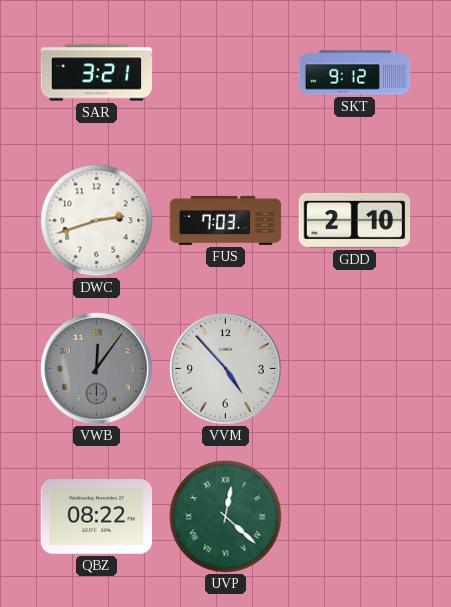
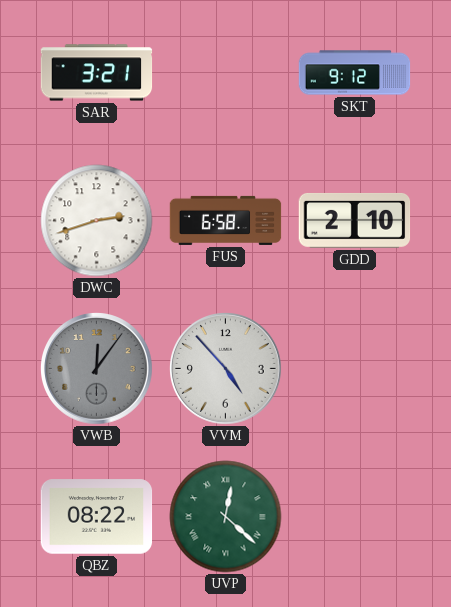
FUS: 7:03 -> 6:58
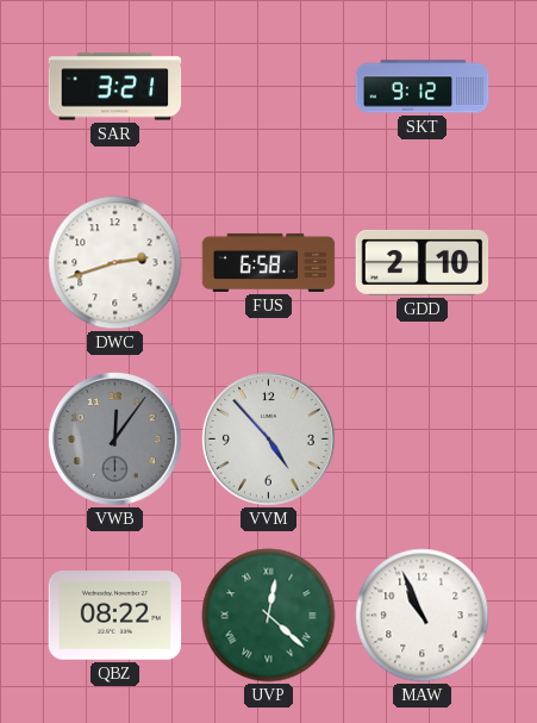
MAW: none -> 10:56
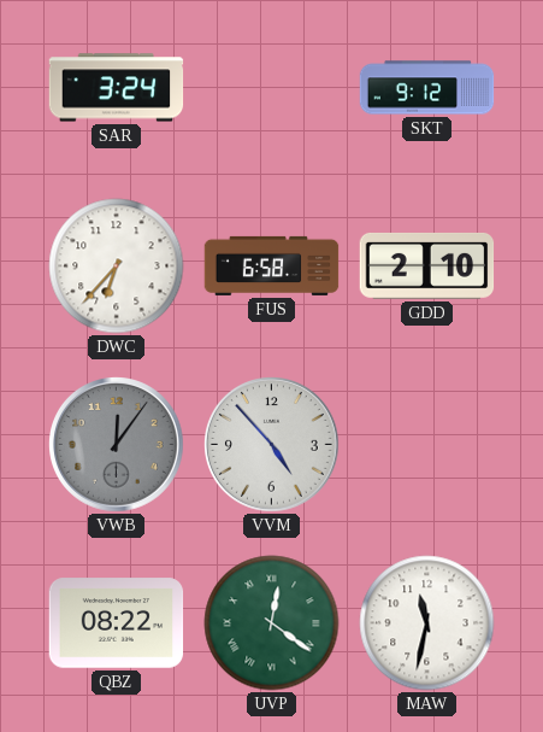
SAR: 3:21 -> 3:24
DWC: 2:42 -> 6:37
UVP: 12:22 -> 12:21
MAW: 10:56 -> 11:32
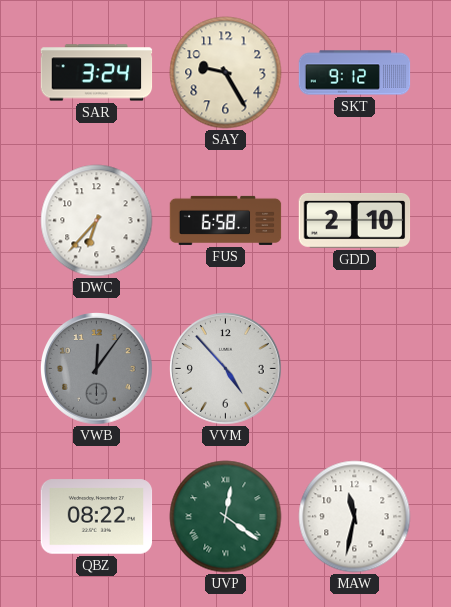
SAY: none -> 9:25
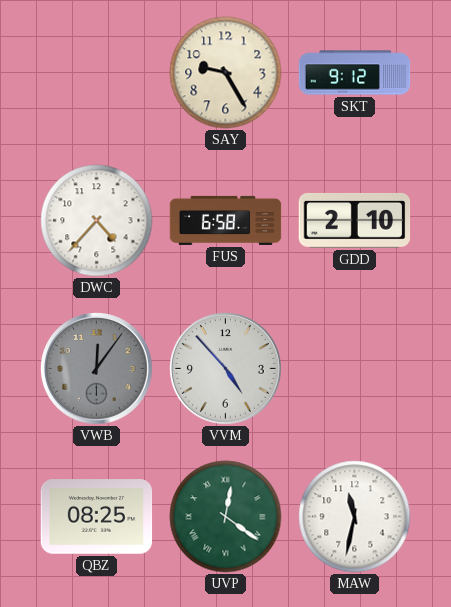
SAR: 3:24 -> none
DWC: 6:37 -> 4:37
QBZ: 08:22 -> 08:25
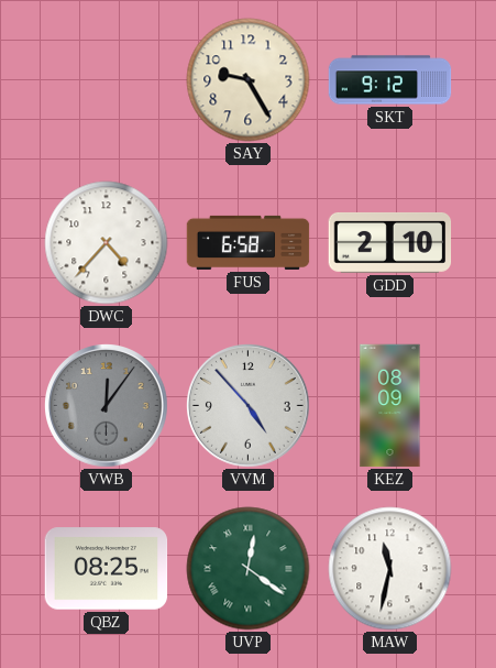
KEZ: none -> 08:09
